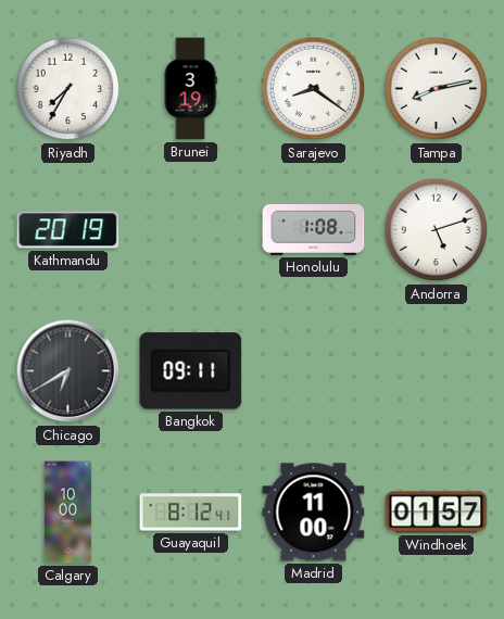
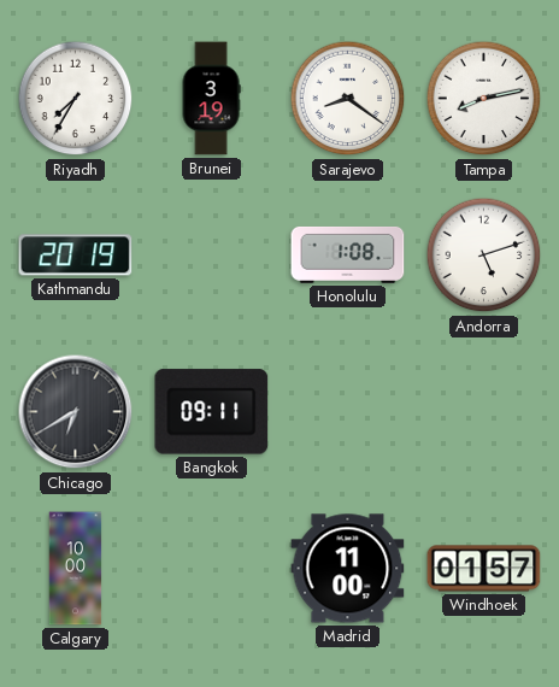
Guayaquil: 8:12 -> none
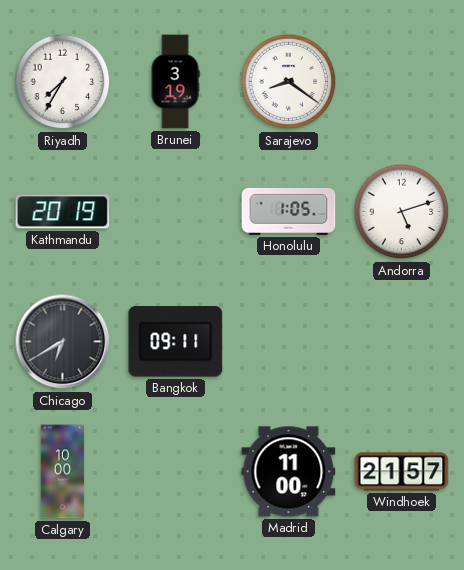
Tampa: 8:13 -> none
Honolulu: 1:08 -> 1:05
Windhoek: 01:57 -> 21:57
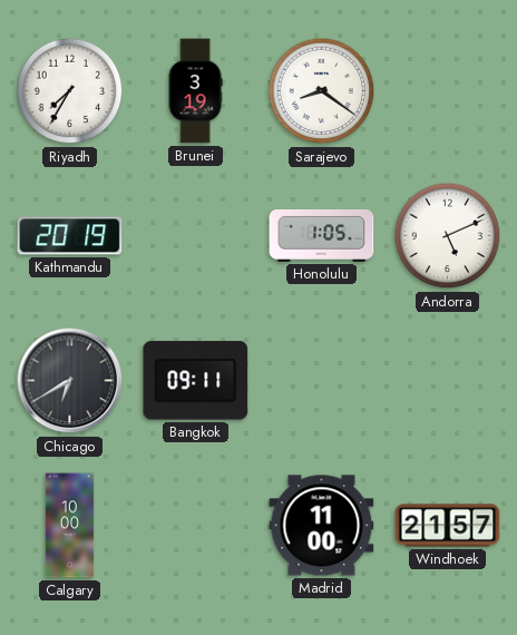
Andorra: 5:12 -> 5:11
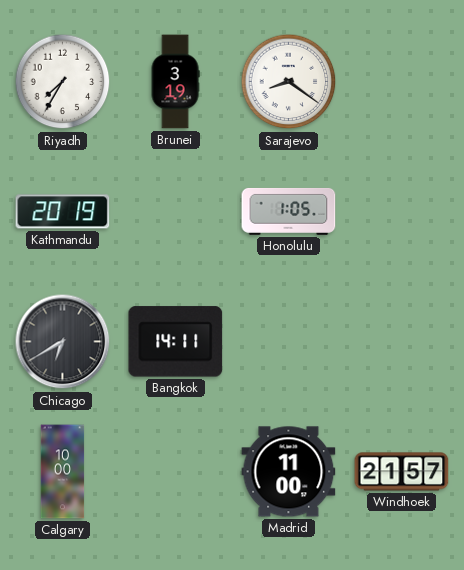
Andorra: 5:11 -> none
Bangkok: 09:11 -> 14:11
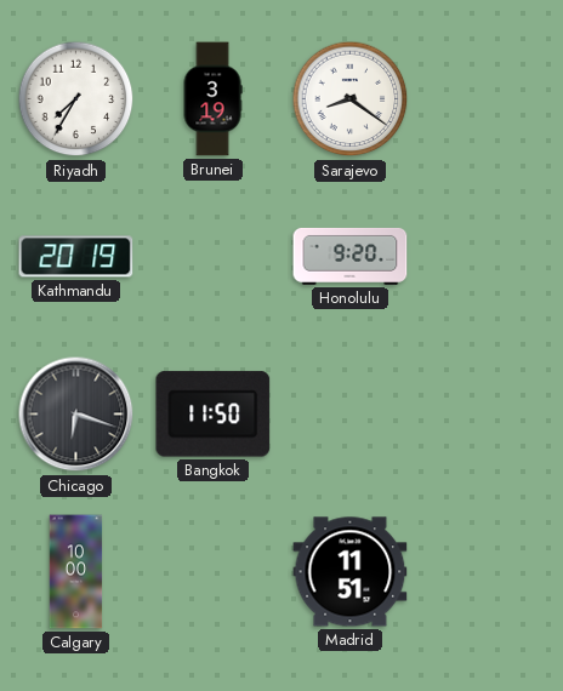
Honolulu: 1:05 -> 9:20
Chicago: 6:40 -> 6:18
Bangkok: 14:11 -> 11:50
Madrid: 11:00 -> 11:51
Windhoek: 21:57 -> none
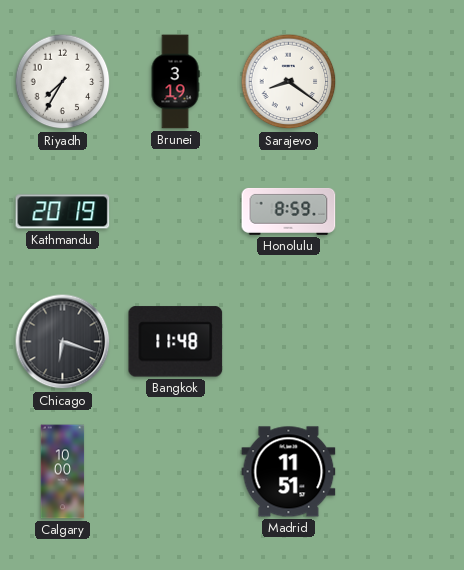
Honolulu: 9:20 -> 8:59
Bangkok: 11:50 -> 11:48
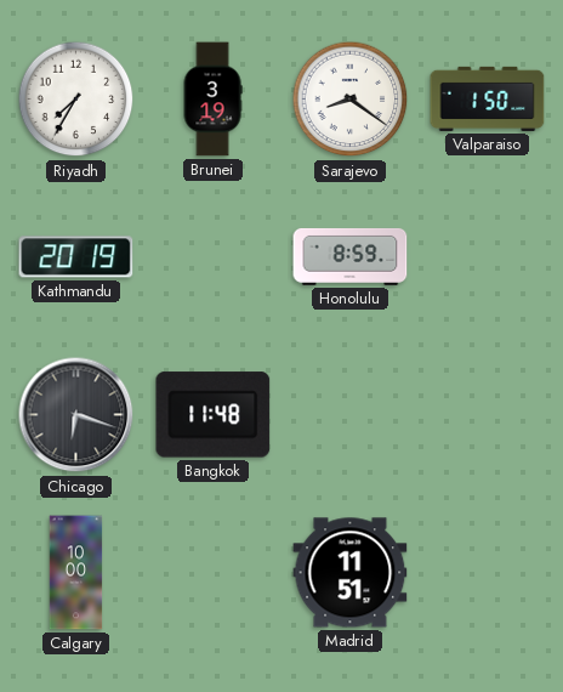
Valparaiso: none -> 1:50
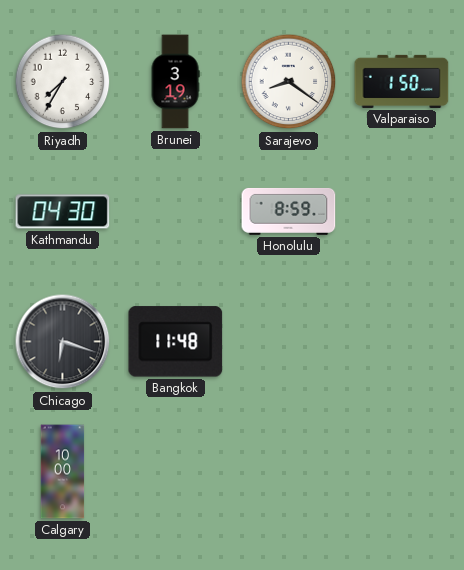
Kathmandu: 20:19 -> 04:30
Madrid: 11:51 -> none
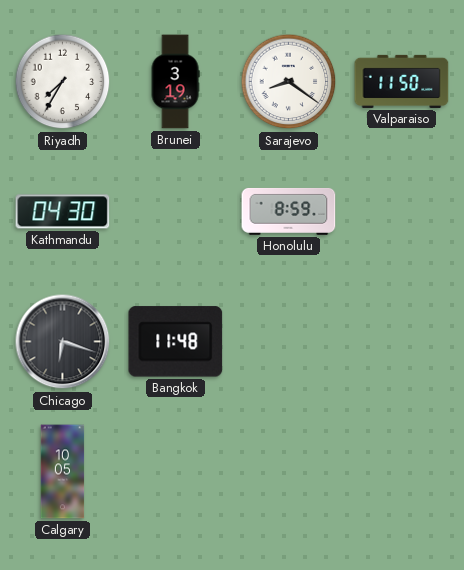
Valparaiso: 1:50 -> 11:50
Calgary: 10:00 -> 10:05
